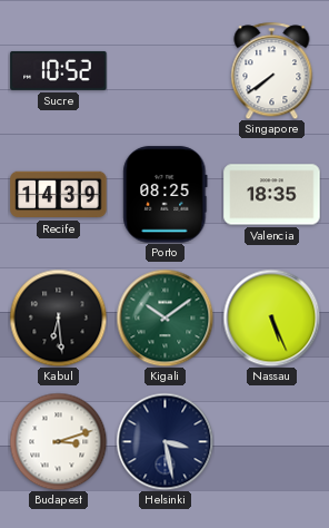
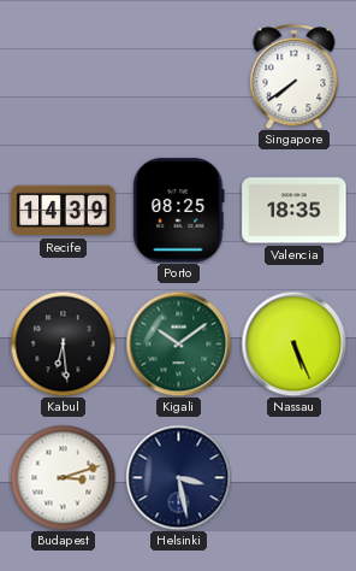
Sucre: 10:52 -> none
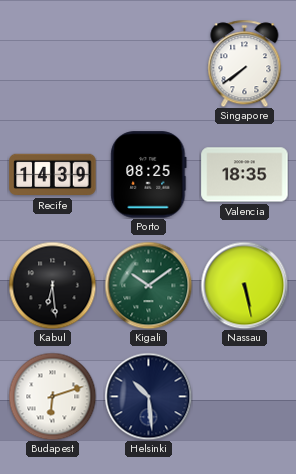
Nassau: 5:26 -> 5:28
Budapest: 3:12 -> 6:12
Helsinki: 3:28 -> 10:29
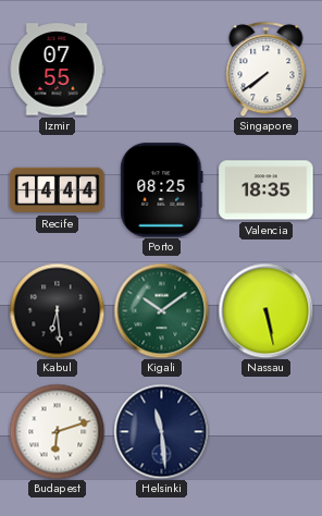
Izmir: none -> 07:55
Recife: 14:39 -> 14:44
Helsinki: 10:29 -> 11:29
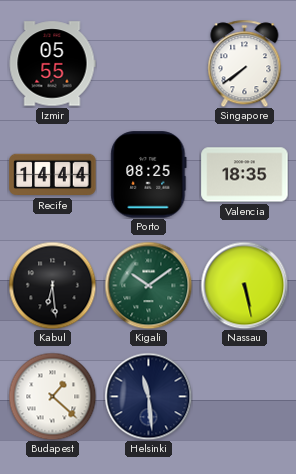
Izmir: 07:55 -> 05:55
Budapest: 6:12 -> 1:22
